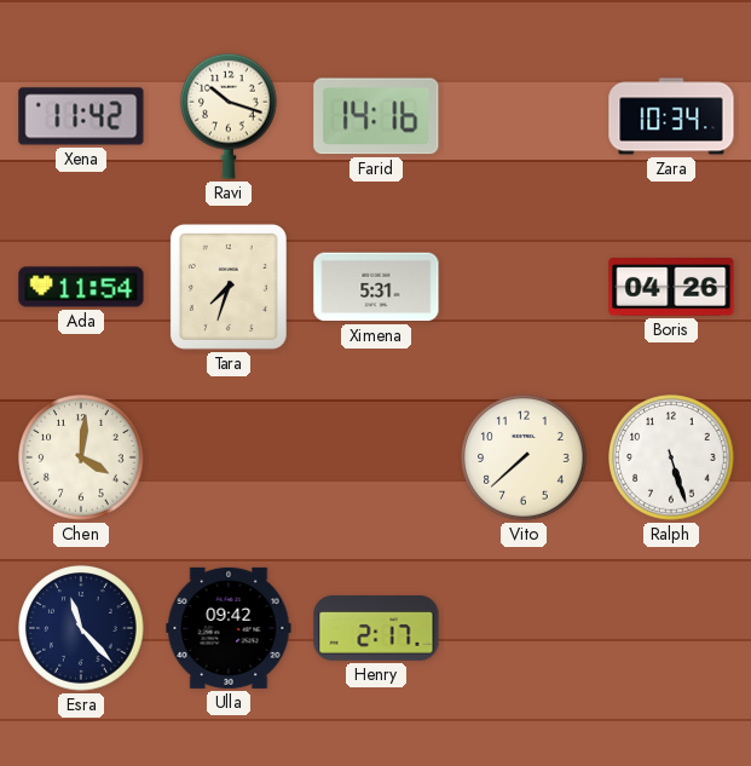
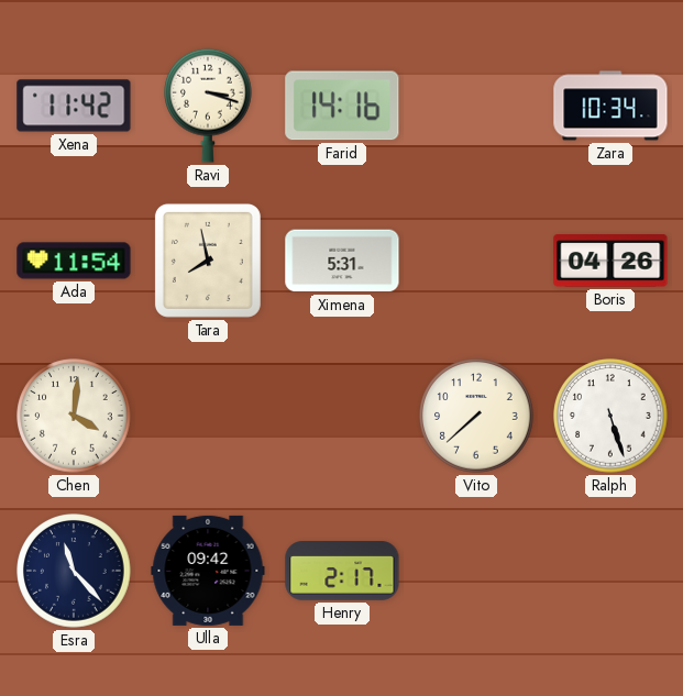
Ravi: 10:18 -> 3:18
Tara: 7:33 -> 7:58
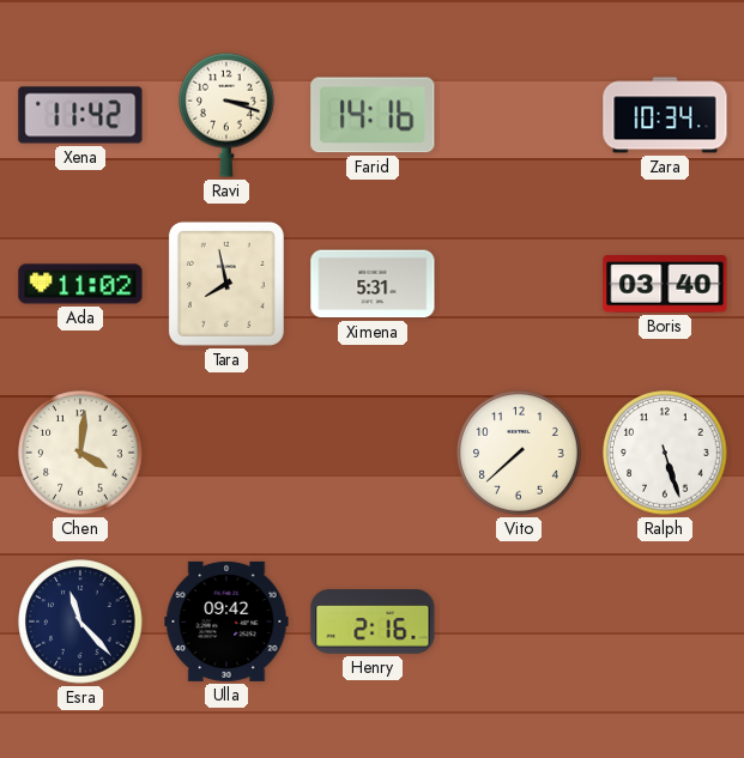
Ada: 11:54 -> 11:02
Boris: 04:26 -> 03:40
Henry: 2:17 -> 2:16
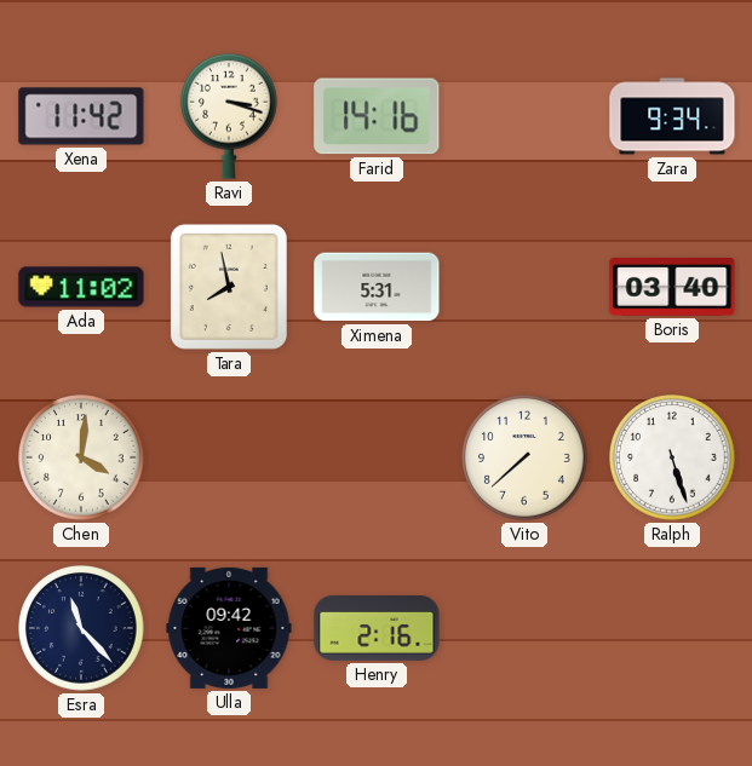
Zara: 10:34 -> 9:34
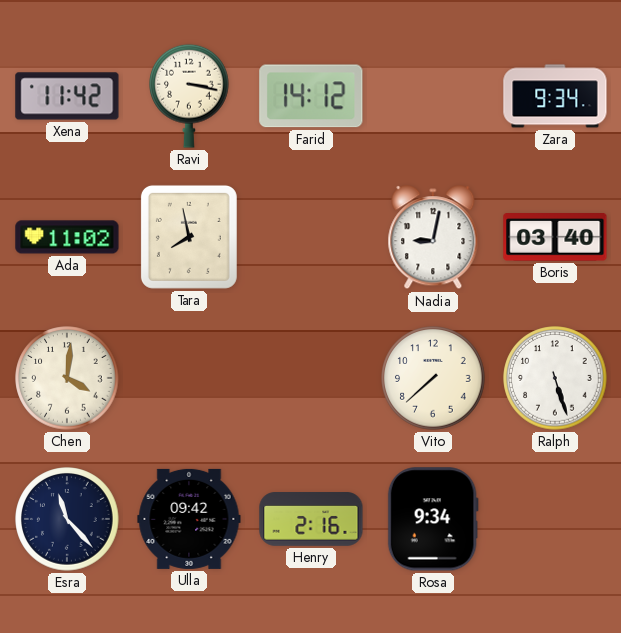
Ravi: 3:18 -> 3:17
Farid: 14:16 -> 14:12
Ximena: 5:31 -> none
Nadia: none -> 9:02
Rosa: none -> 9:34
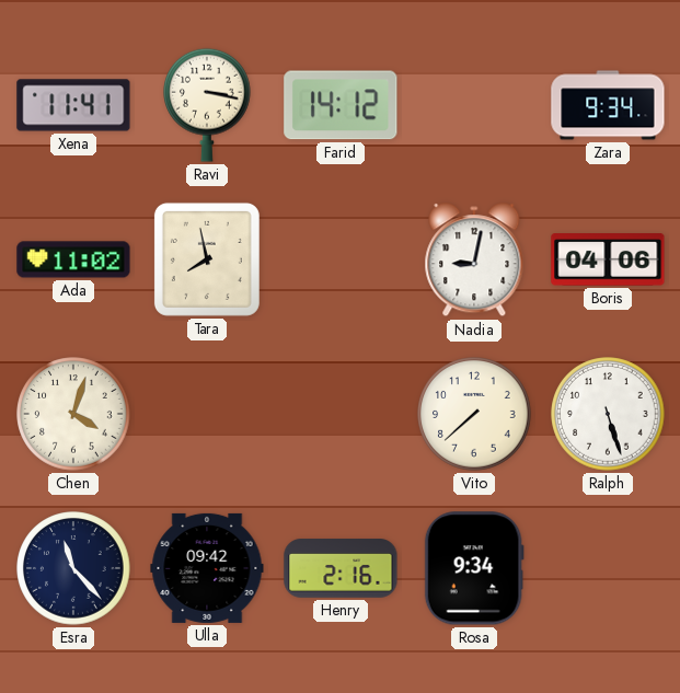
Xena: 11:42 -> 11:41
Boris: 03:40 -> 04:06
Chen: 4:01 -> 4:03
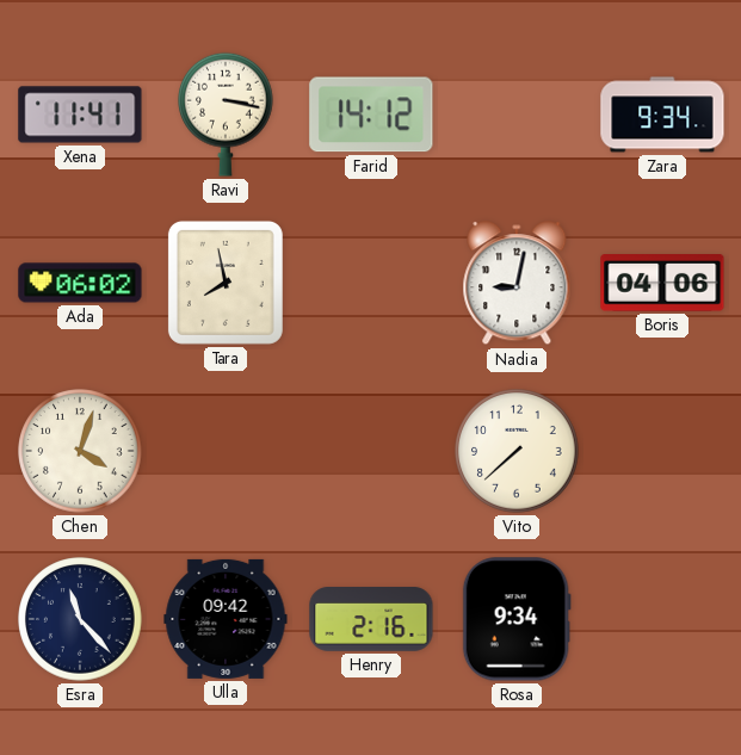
Ada: 11:02 -> 06:02
Ralph: 5:27 -> none
